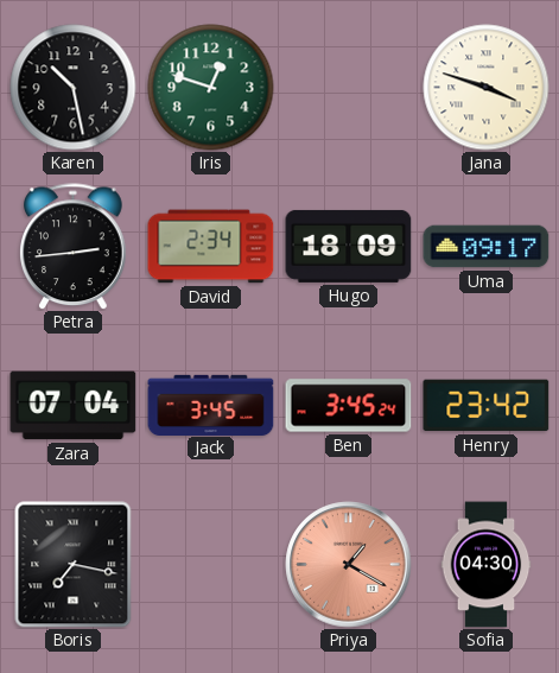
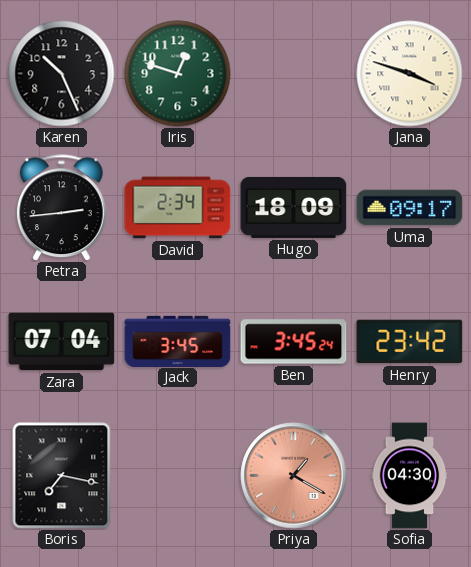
Karen: 10:28 -> 10:26
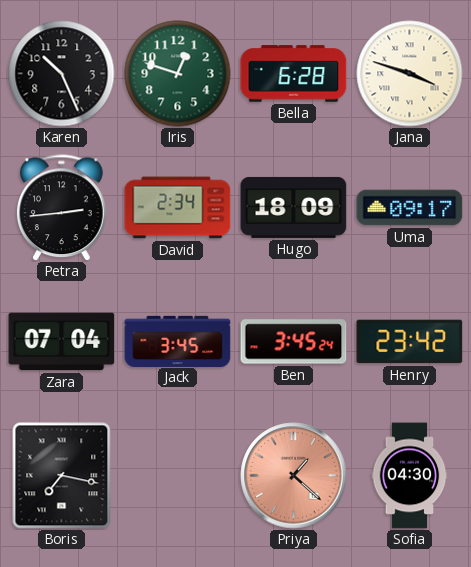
Bella: none -> 6:28
Priya: 1:20 -> 1:22
